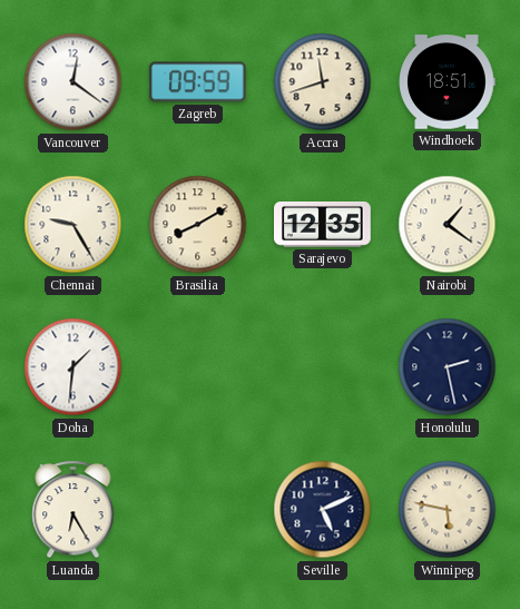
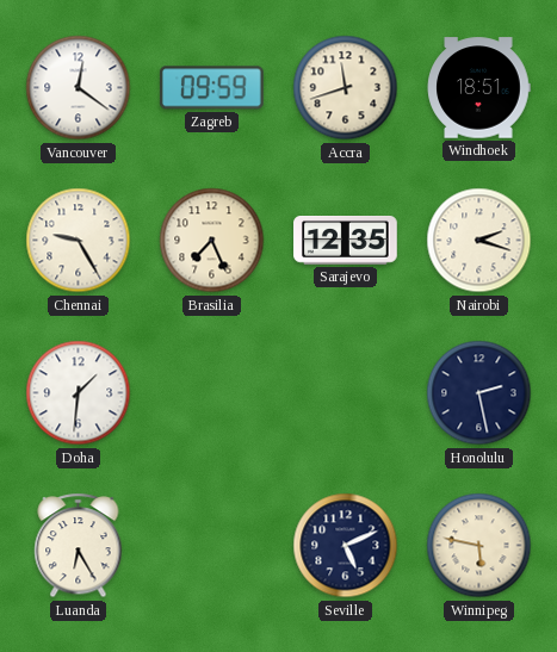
Brasilia: 8:10 -> 7:26
Nairobi: 1:21 -> 2:18
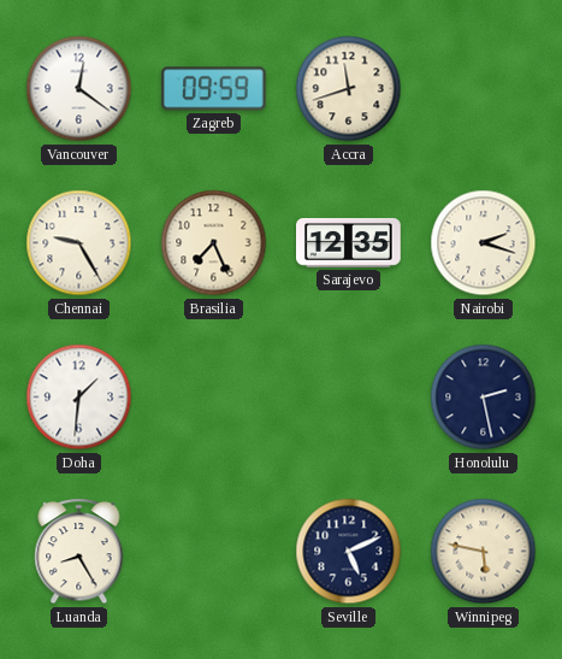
Windhoek: 18:51 -> none
Luanda: 6:25 -> 8:25
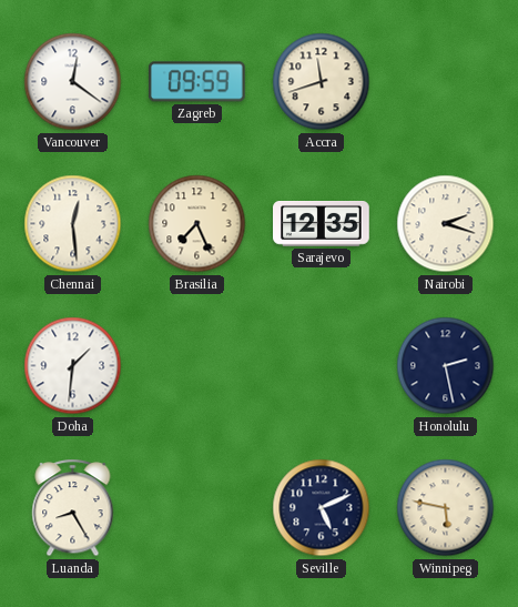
Chennai: 9:25 -> 12:29
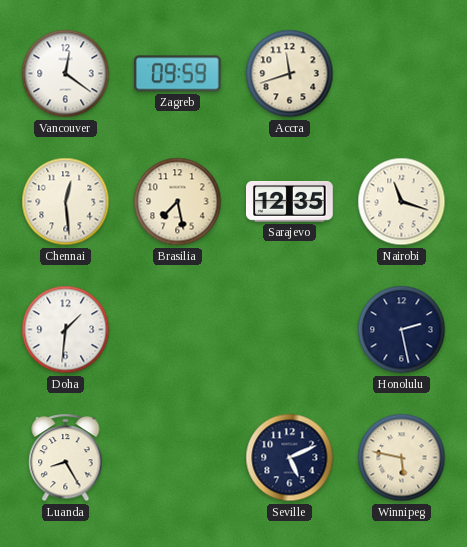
Brasilia: 7:26 -> 7:28
Nairobi: 2:18 -> 11:18
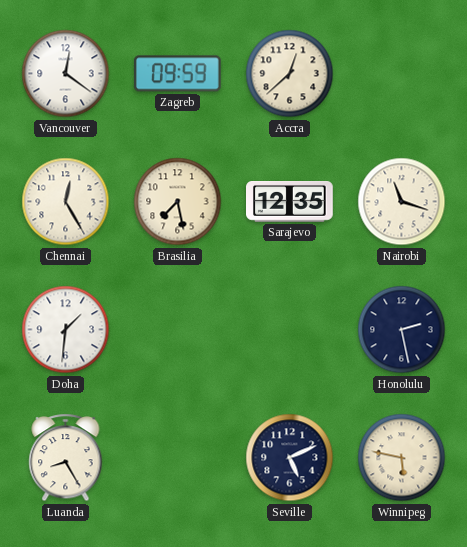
Accra: 11:42 -> 12:38
Chennai: 12:29 -> 12:25
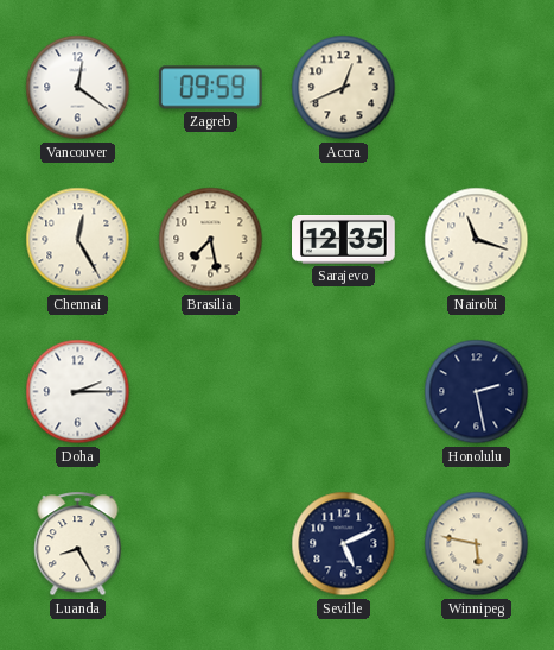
Accra: 12:38 -> 12:41
Doha: 1:31 -> 2:15
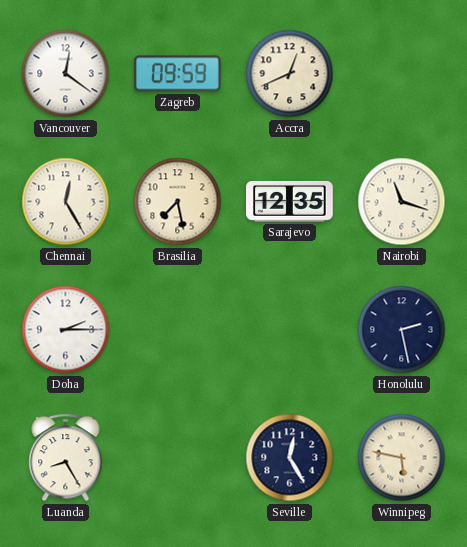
Seville: 5:11 -> 12:25
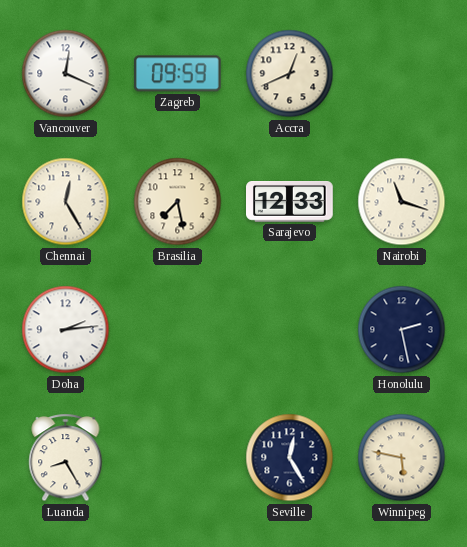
Vancouver: 12:21 -> 12:19
Sarajevo: 12:35 -> 12:33
Doha: 2:15 -> 2:14
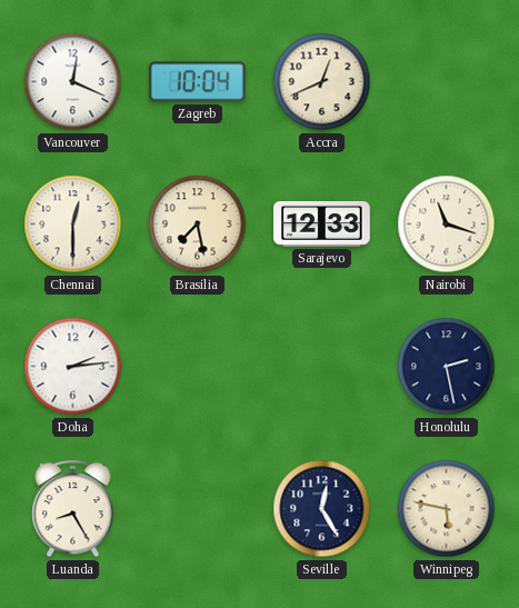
Zagreb: 09:59 -> 10:04
Chennai: 12:25 -> 12:30
